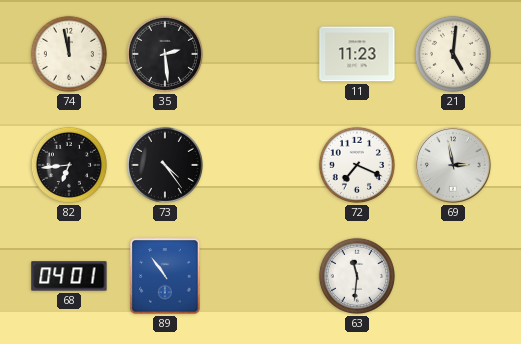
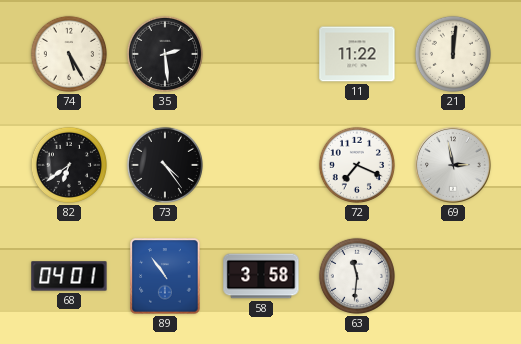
74: 11:58 -> 5:25
11: 11:23 -> 11:22
21: 5:01 -> 12:01
82: 6:44 -> 6:39
58: none -> 3:58
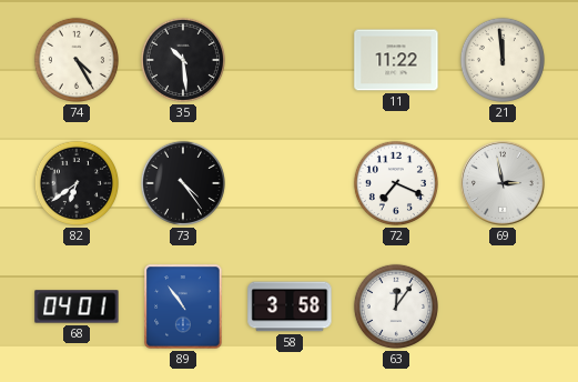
74: 5:25 -> 4:25
35: 2:29 -> 10:29
21: 12:01 -> 11:59
63: 11:31 -> 12:06
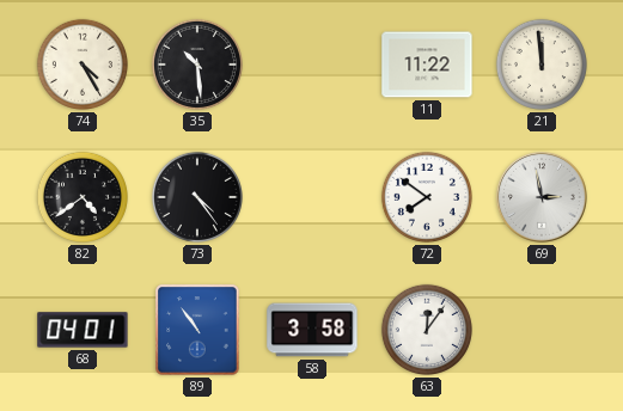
82: 6:39 -> 4:39
72: 7:19 -> 7:51
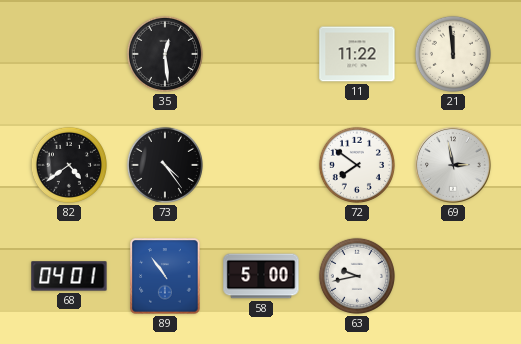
74: 4:25 -> none
35: 10:29 -> 12:29
58: 3:58 -> 5:00
63: 12:06 -> 9:43
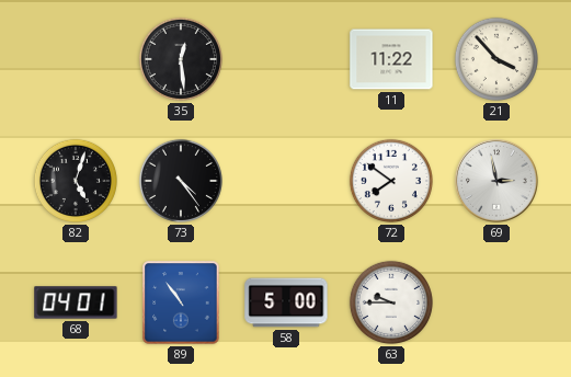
21: 11:59 -> 3:53
82: 4:39 -> 5:03
63: 9:43 -> 9:45
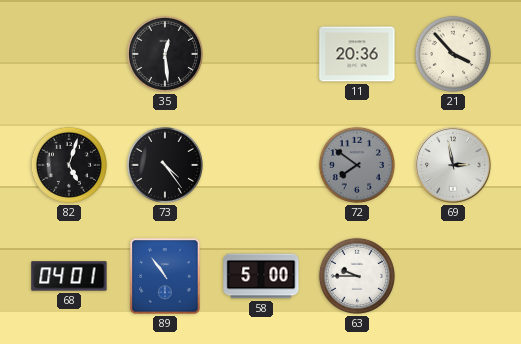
11: 11:22 -> 20:36
72 dial: white -> grey
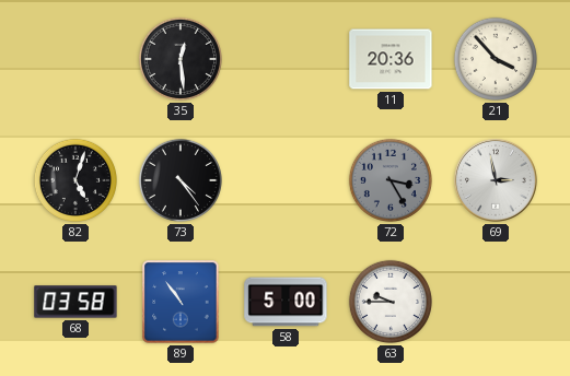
72: 7:51 -> 3:25
68: 04:01 -> 03:58
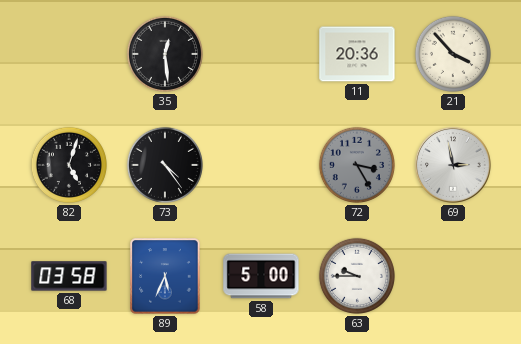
89: 10:54 -> 5:34
